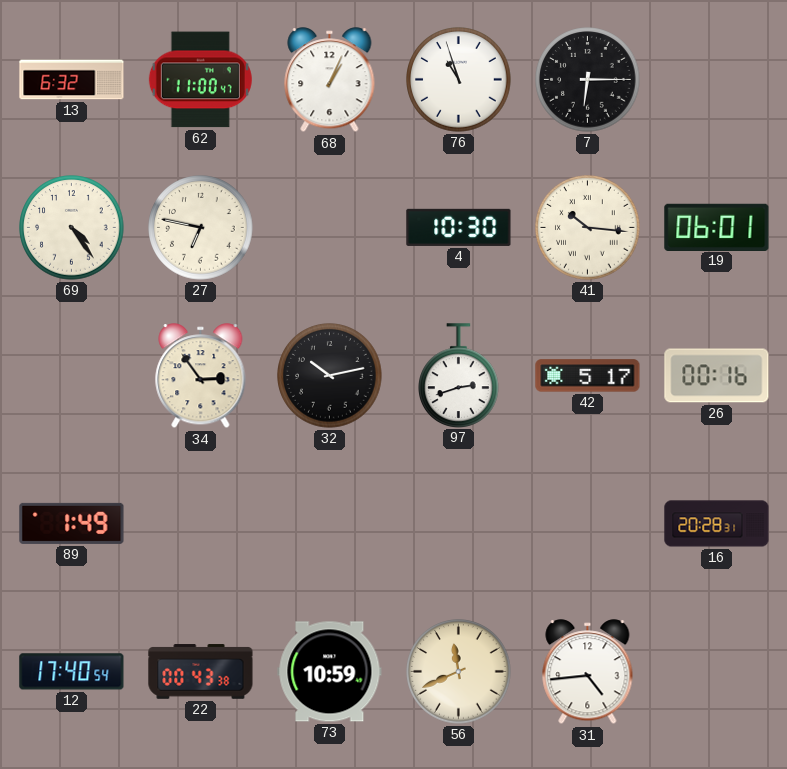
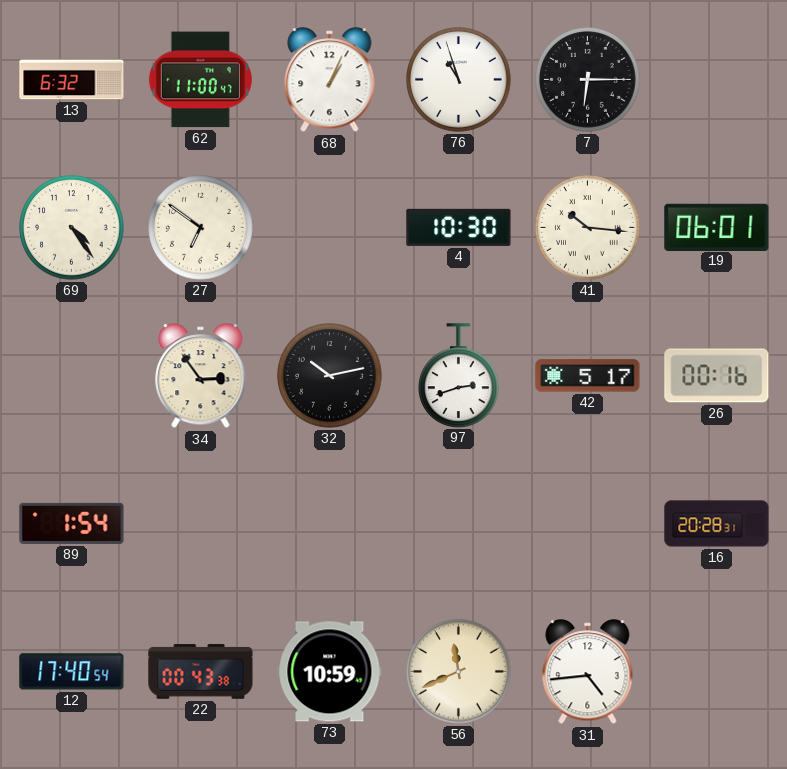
27: 6:47 -> 6:51
89: 1:49 -> 1:54
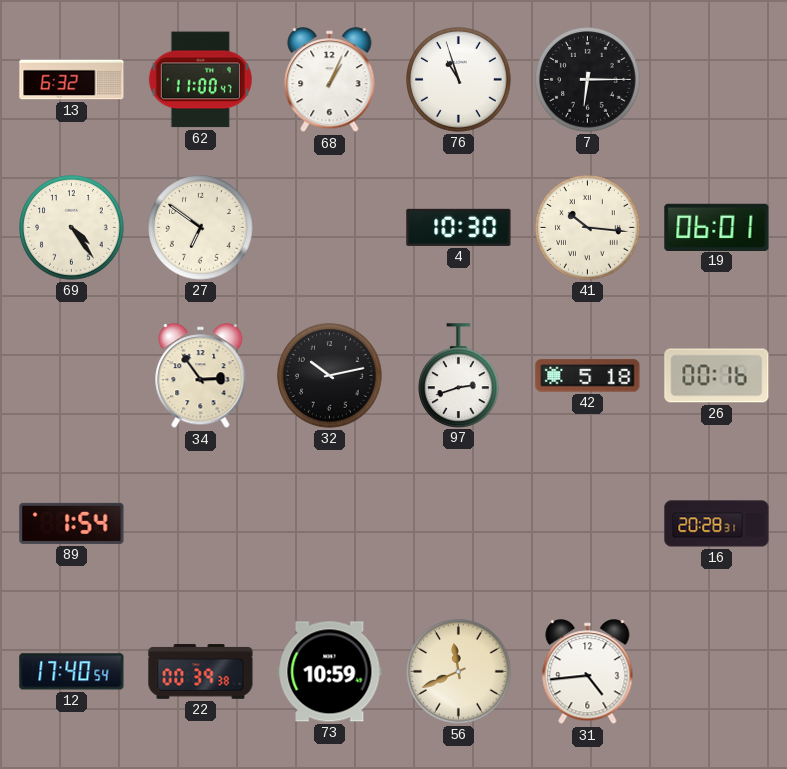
42: 5:17 -> 5:18
22: 00:43 -> 00:39
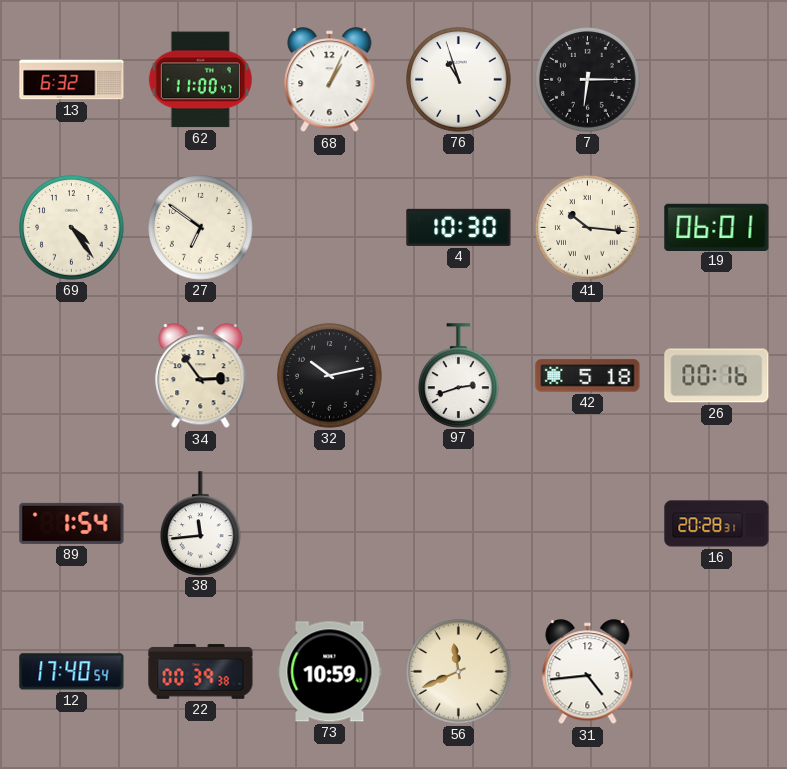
38: none -> 11:44
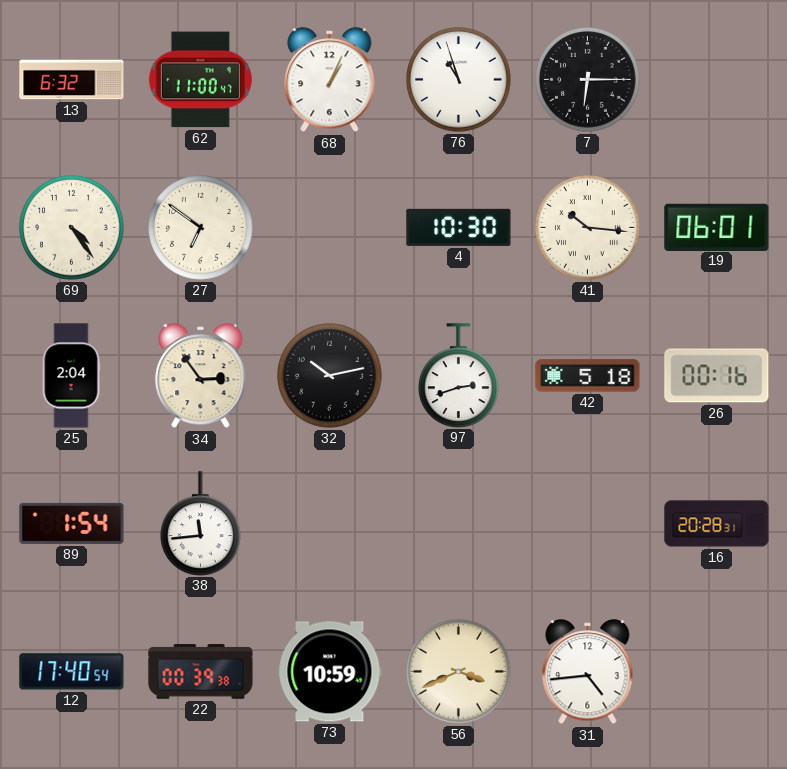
25: none -> 2:04
56: 11:41 -> 3:41
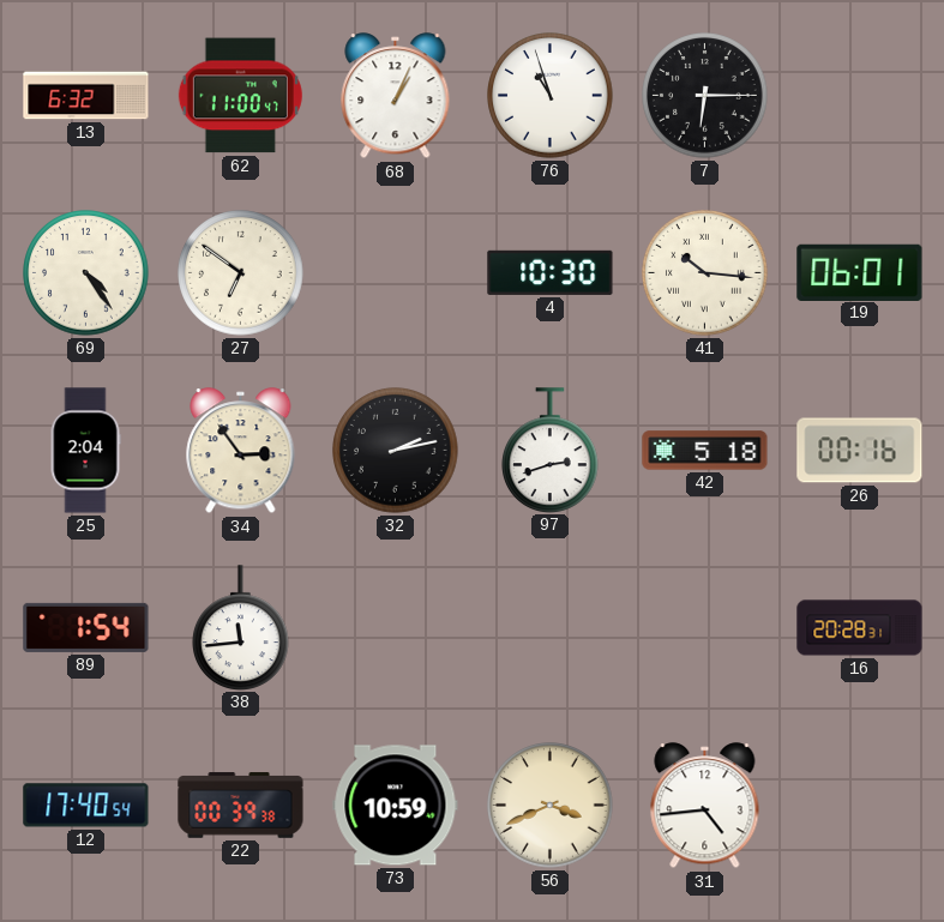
32: 10:13 -> 2:13
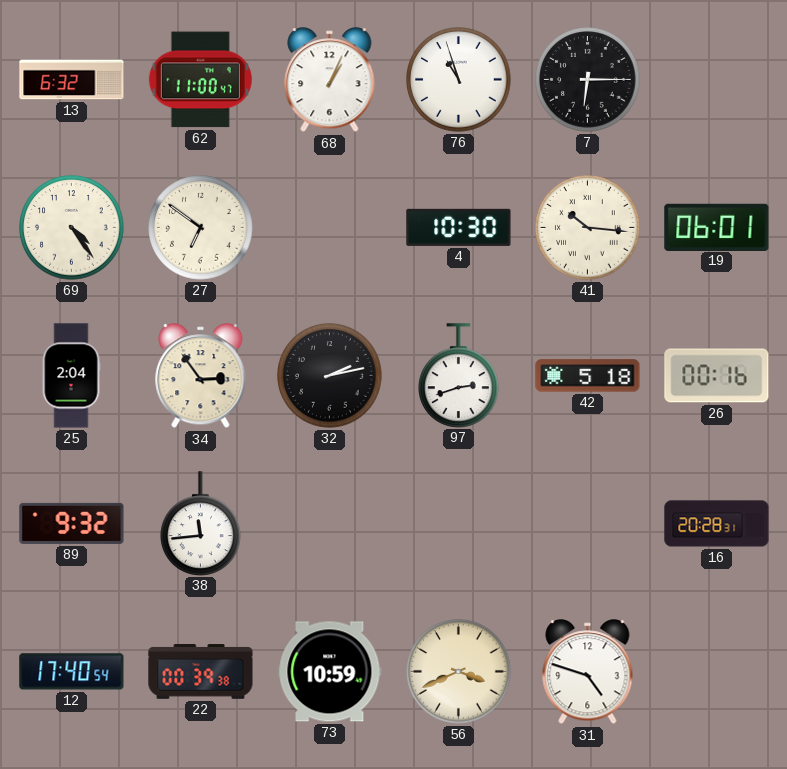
89: 1:54 -> 9:32
31: 4:44 -> 4:48
